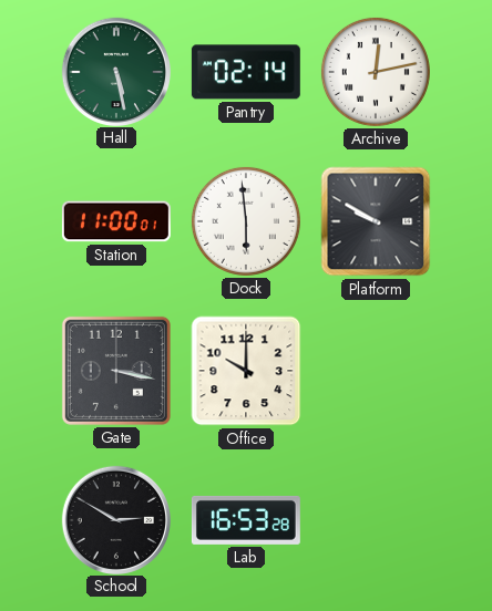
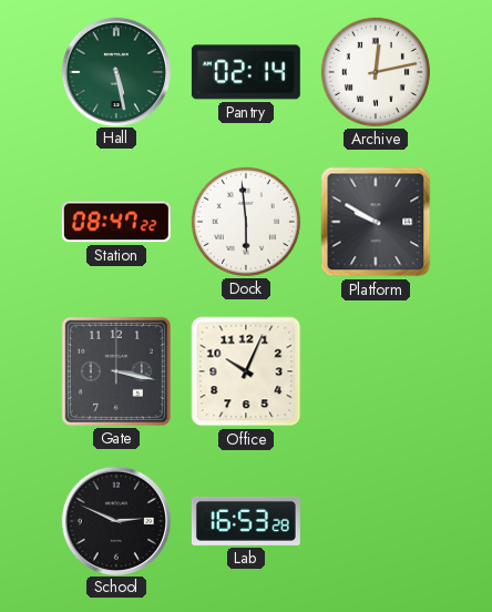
Station: 11:00 -> 08:47
Office: 10:00 -> 10:04
School: 2:50 -> 2:49
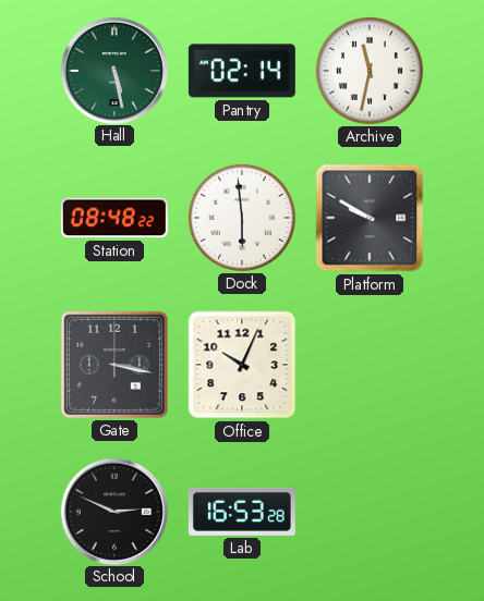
Archive: 12:13 -> 11:32
Station: 08:47 -> 08:48
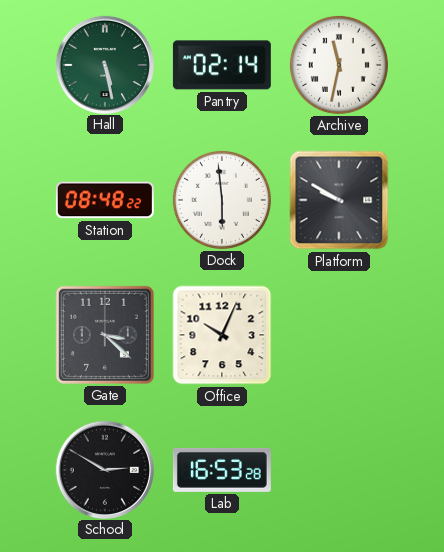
Gate: 3:17 -> 3:22
School: 2:49 -> 2:50
